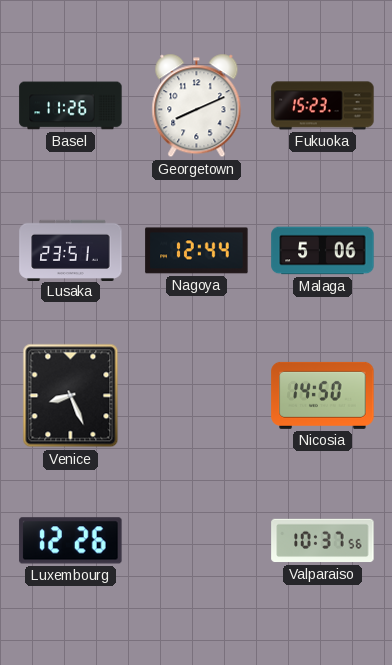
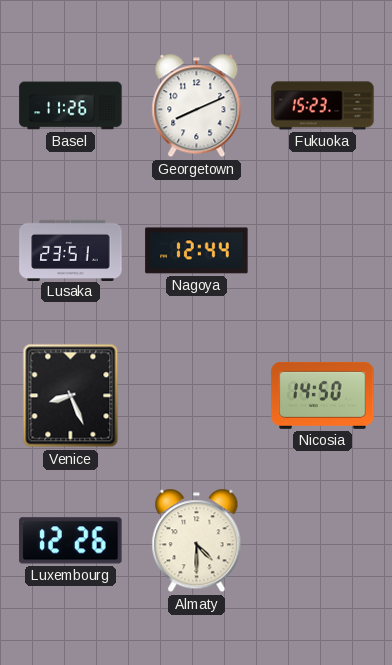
Malaga: 5:06 -> none
Almaty: none -> 4:30
Valparaiso: 10:37 -> none
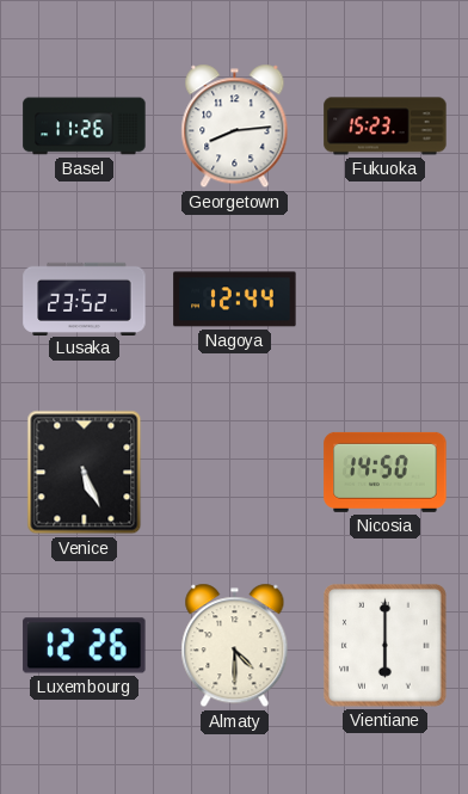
Georgetown: 8:11 -> 8:14
Lusaka: 23:51 -> 23:52
Venice: 8:26 -> 5:26
Vientiane: none -> 6:00
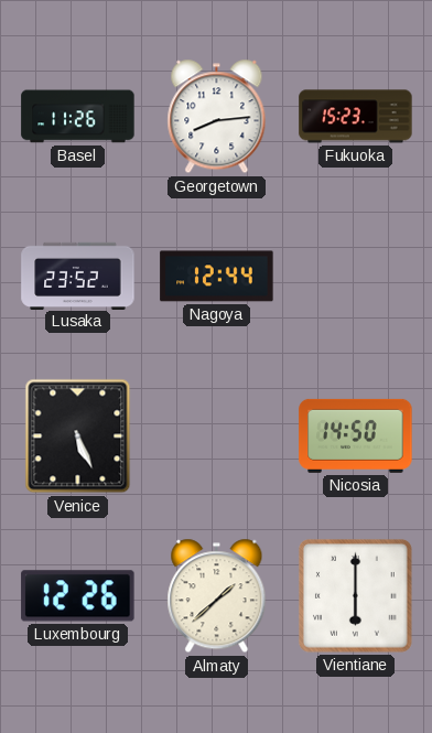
Almaty: 4:30 -> 1:38
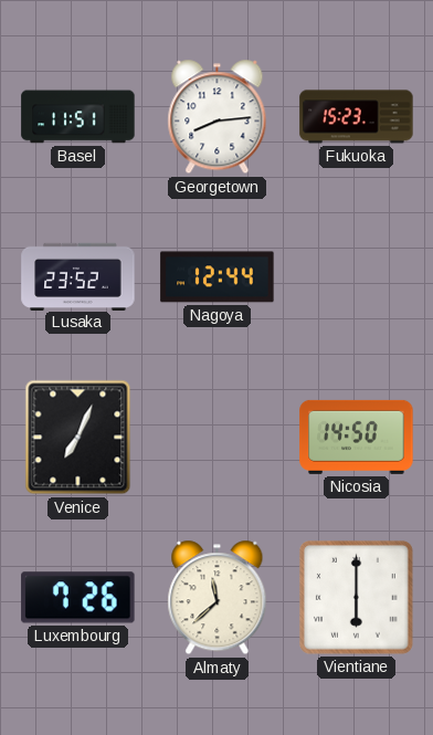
Basel: 11:26 -> 11:51
Venice: 5:26 -> 7:04
Luxembourg: 12:26 -> 7:26
Almaty: 1:38 -> 11:38
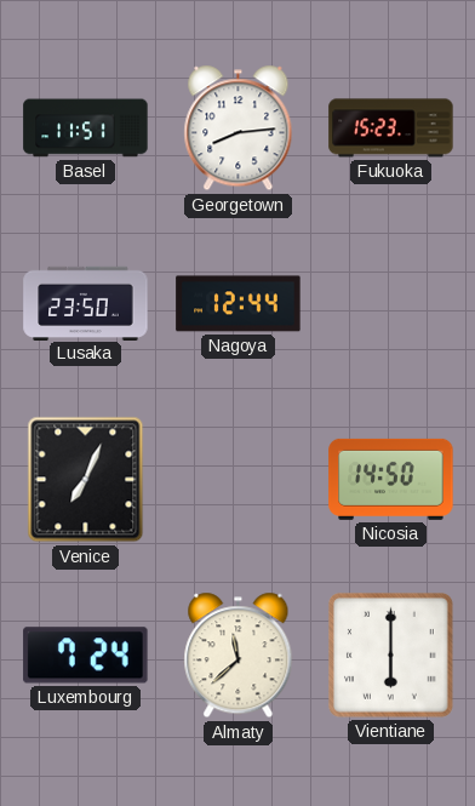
Lusaka: 23:52 -> 23:50
Luxembourg: 7:26 -> 7:24
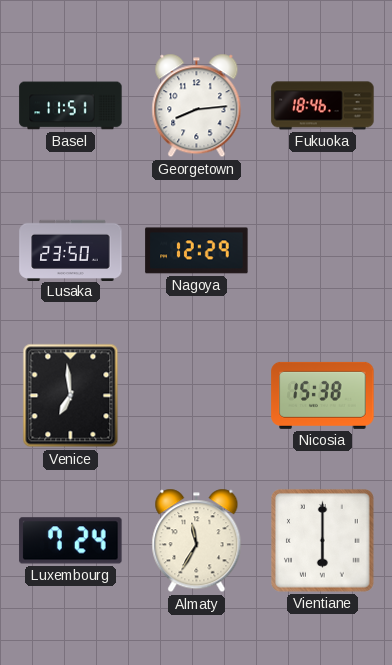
Fukuoka: 15:23 -> 18:46
Nagoya: 12:44 -> 12:29
Venice: 7:04 -> 6:59
Nicosia: 14:50 -> 15:38
Almaty: 11:38 -> 11:35
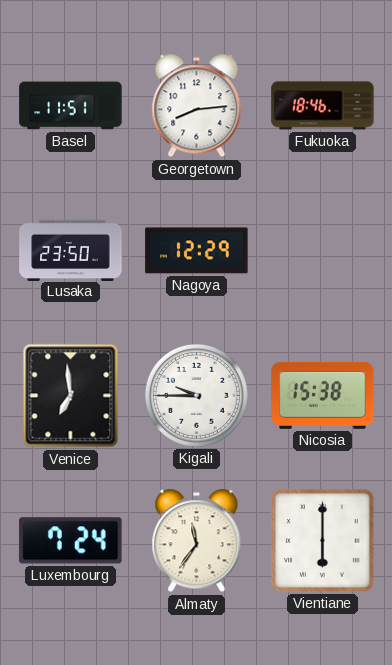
Kigali: none -> 9:45
Almaty: 11:35 -> 11:36
